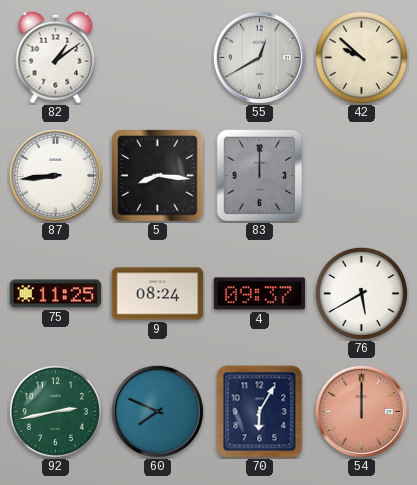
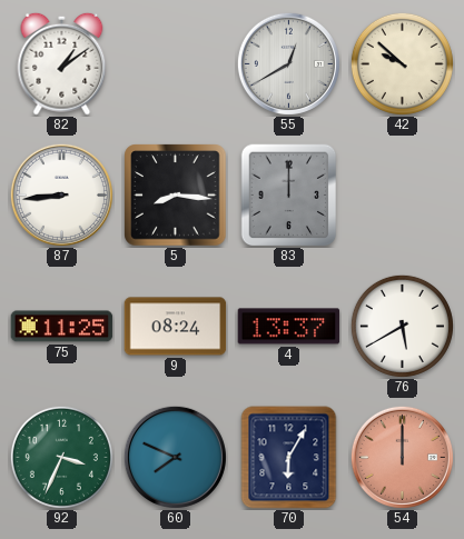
4: 09:37 -> 13:37
92: 2:43 -> 3:34
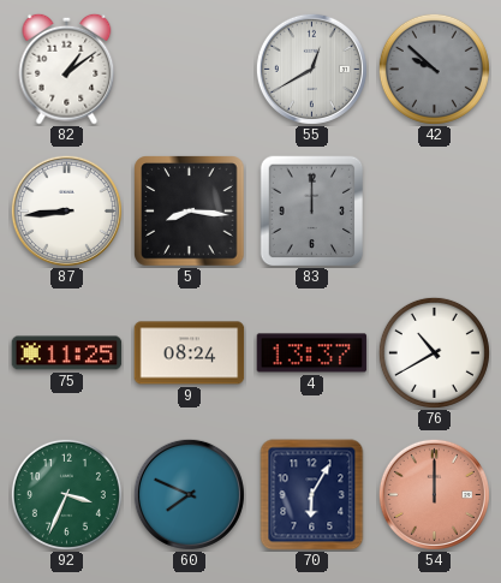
42 dial: cream -> grey
76: 5:40 -> 10:40
